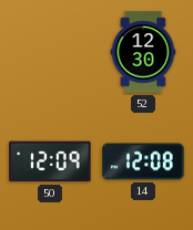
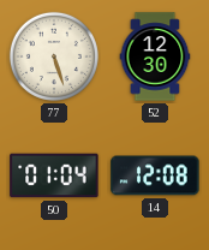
77: none -> 5:27
50: 12:09 -> 01:04
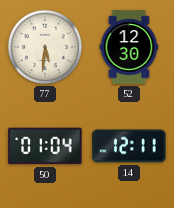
77: 5:27 -> 5:31
14: 12:08 -> 12:11
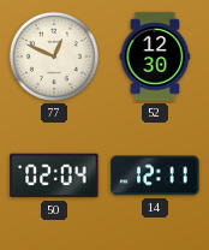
77: 5:31 -> 12:49
50: 01:04 -> 02:04
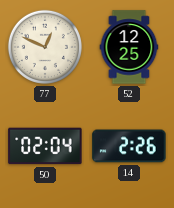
52: 12:30 -> 12:25
14: 12:11 -> 2:26
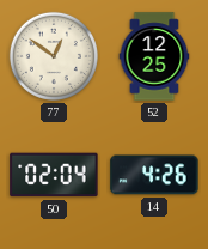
77: 12:49 -> 12:51
14: 2:26 -> 4:26
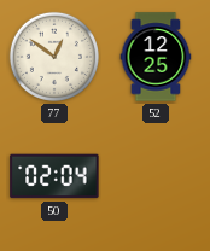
14: 4:26 -> none
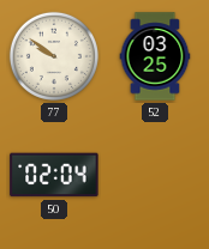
77: 12:51 -> 9:51
52: 12:25 -> 03:25
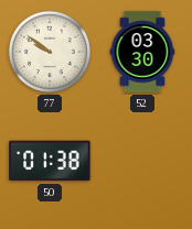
52: 03:25 -> 03:30
50: 02:04 -> 01:38
